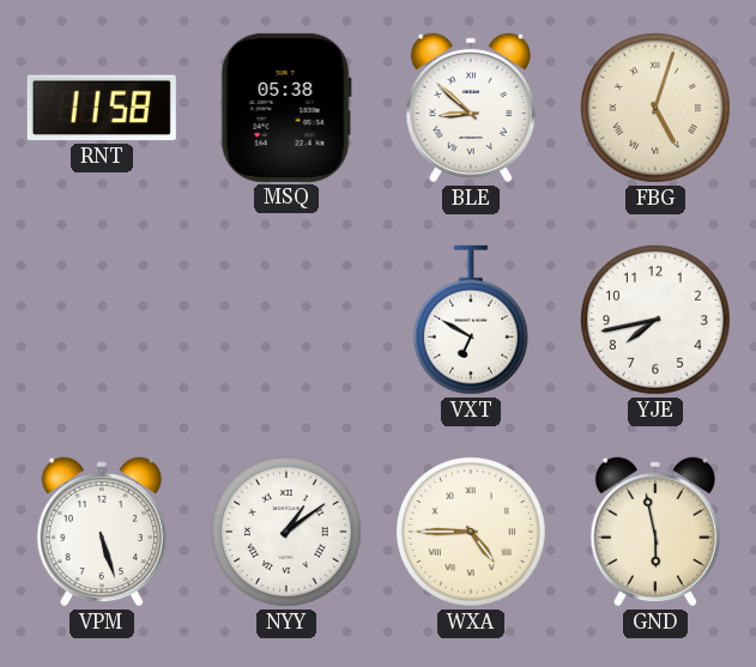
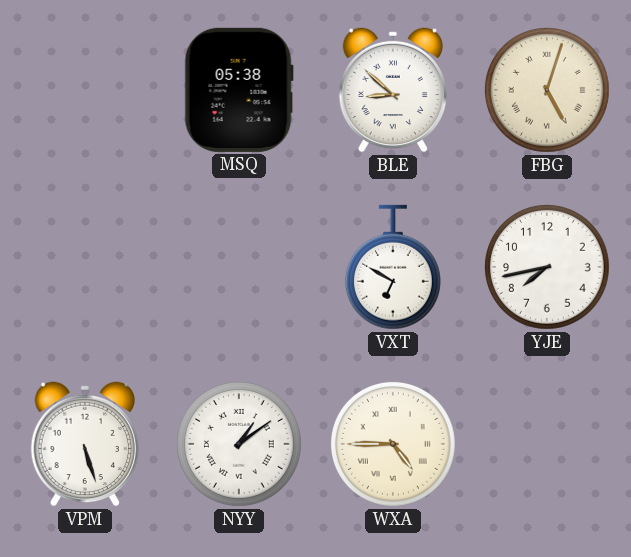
RNT: 11:58 -> none
GND: 5:58 -> none
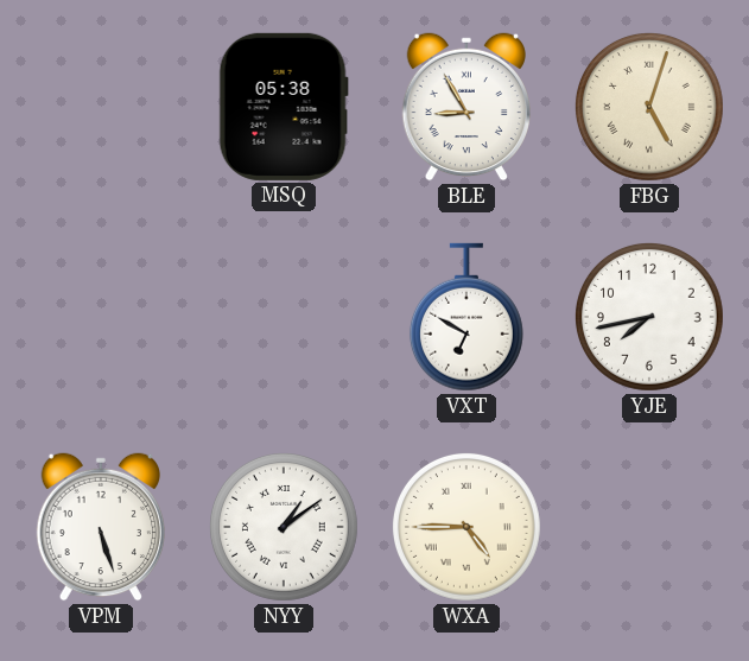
BLE: 8:52 -> 8:55
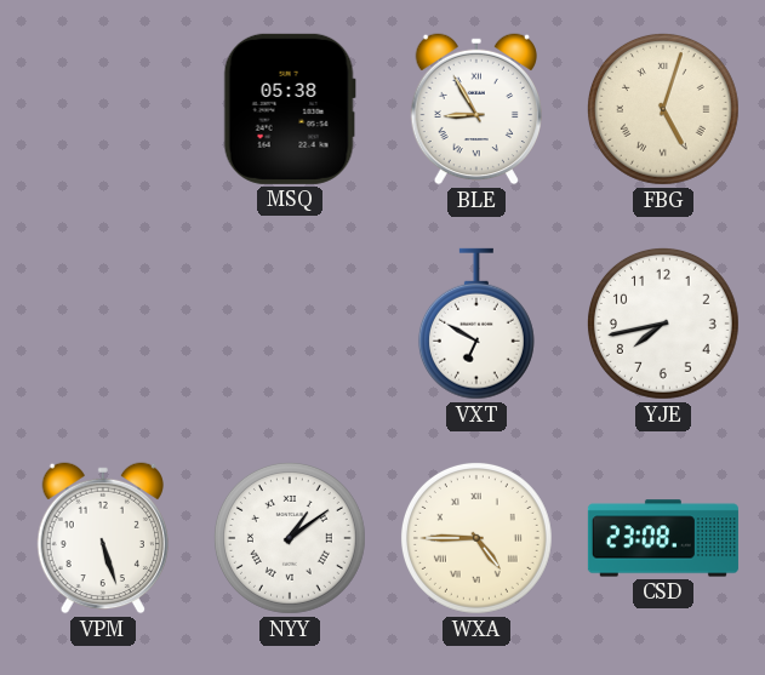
CSD: none -> 23:08
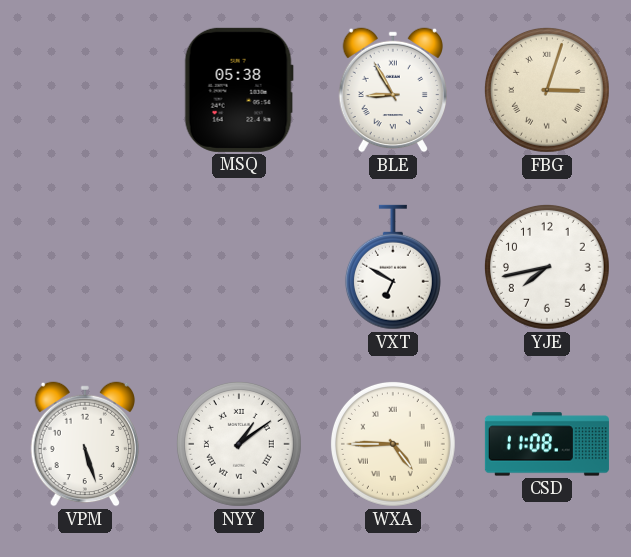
FBG: 5:03 -> 3:03
CSD: 23:08 -> 11:08
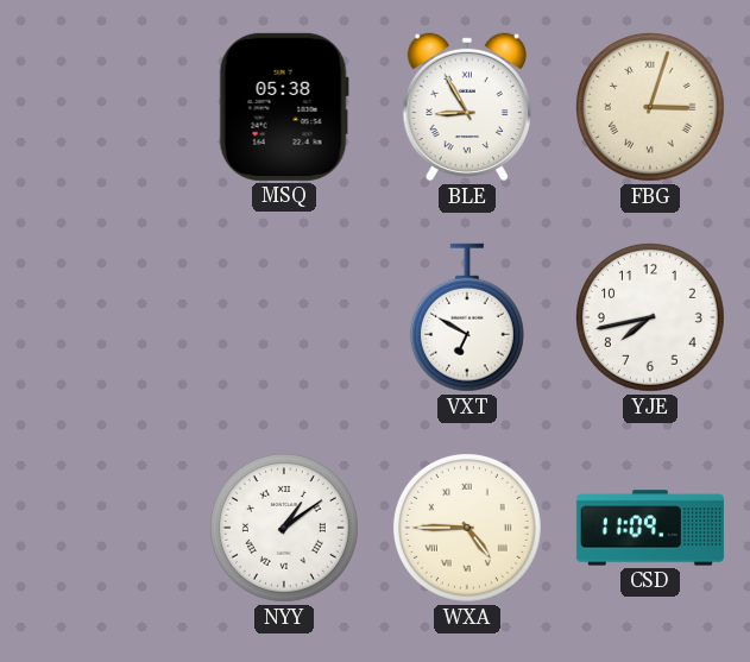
VPM: 5:27 -> none
CSD: 11:08 -> 11:09
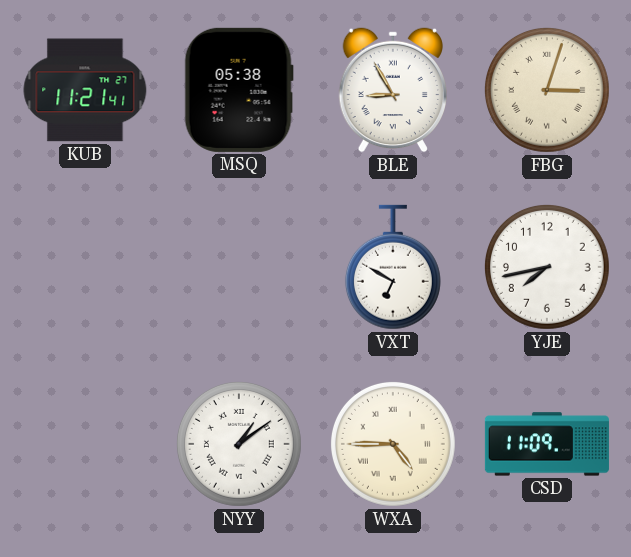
KUB: none -> 11:21
